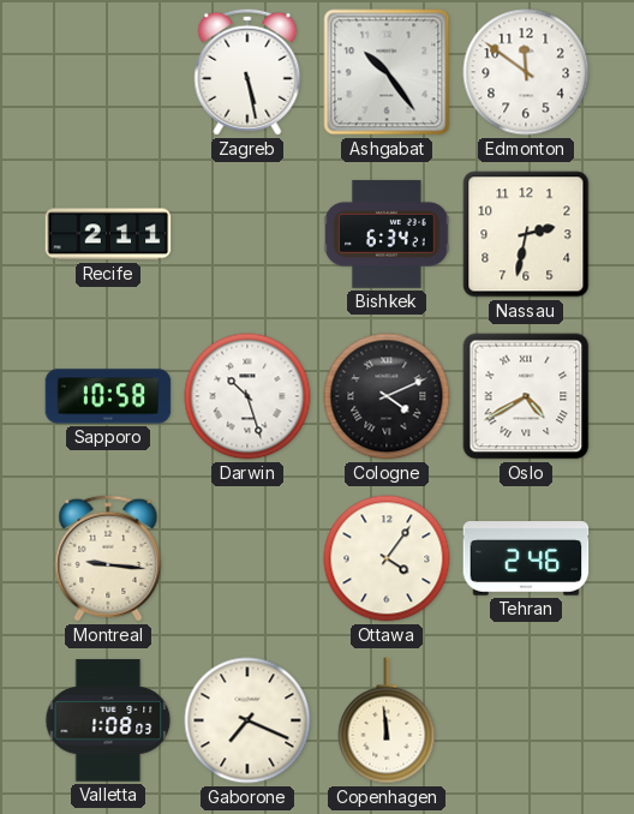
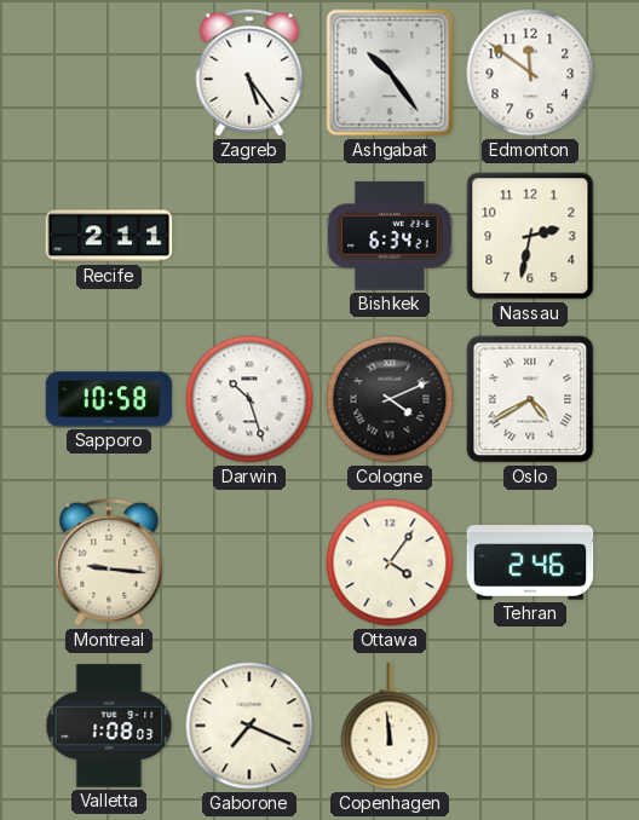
Zagreb: 5:28 -> 5:24
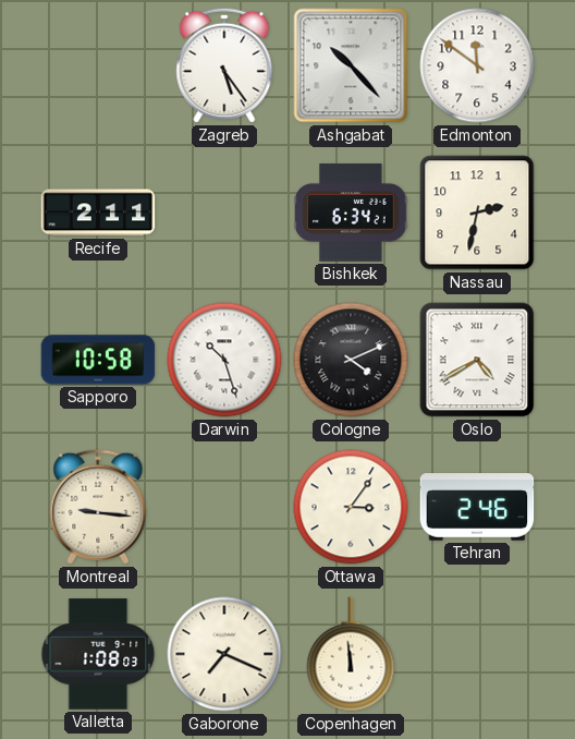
Ashgabat: 10:24 -> 10:23
Ottawa: 4:06 -> 3:06
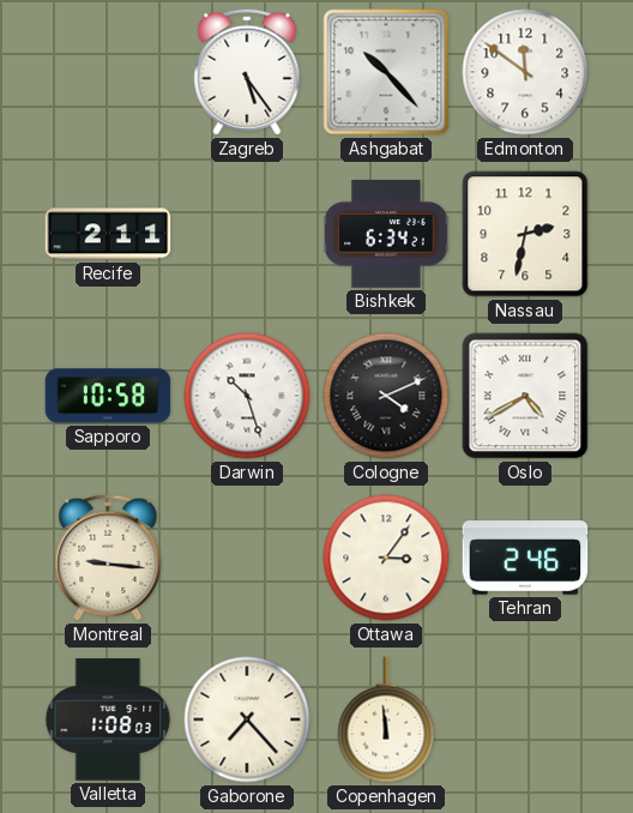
Gaborone: 7:19 -> 7:23
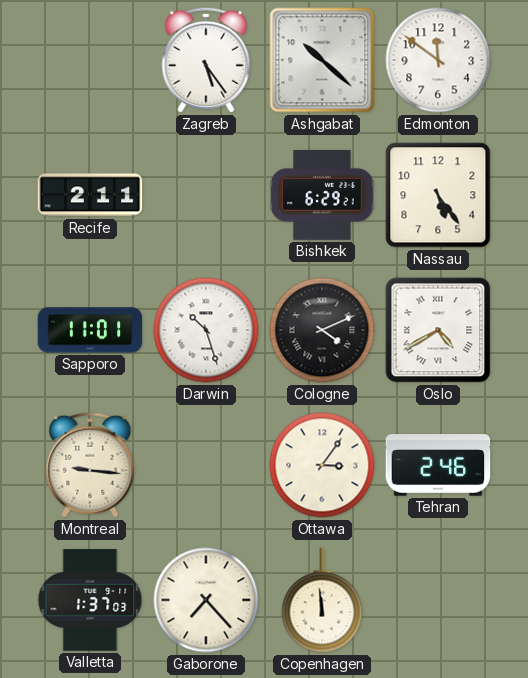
Ashgabat: 10:23 -> 10:22
Bishkek: 6:34 -> 6:29
Nassau: 2:32 -> 5:24
Sapporo: 10:58 -> 11:01
Valletta: 1:08 -> 1:37
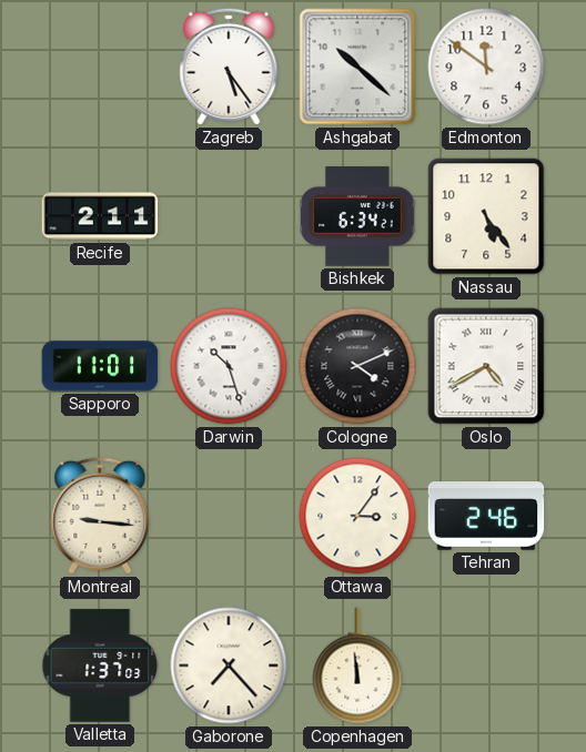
Bishkek: 6:29 -> 6:34
